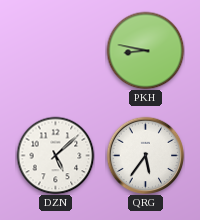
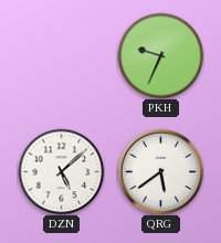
PKH: 8:47 -> 9:34
QRG: 5:36 -> 5:39
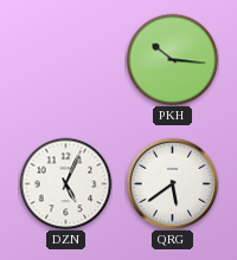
PKH: 9:34 -> 10:16
DZN: 5:08 -> 5:04
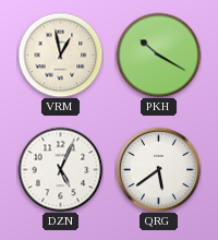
VRM: none -> 12:58
PKH: 10:16 -> 10:20
